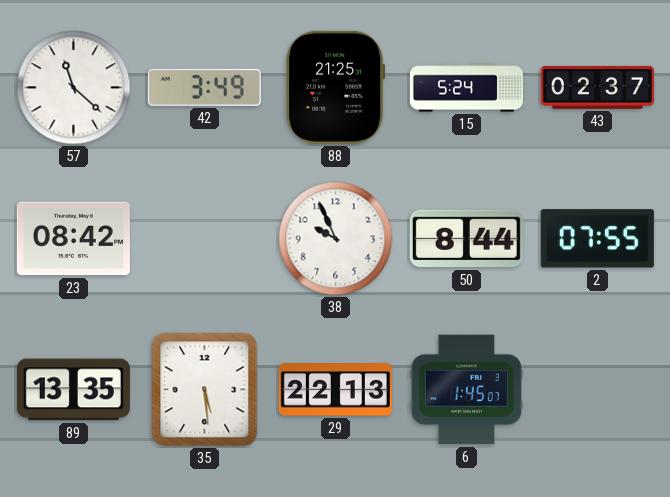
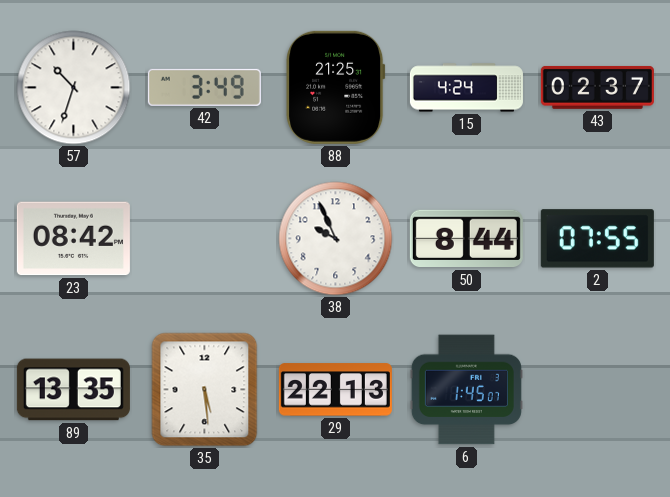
57: 11:22 -> 10:33
15: 5:24 -> 4:24
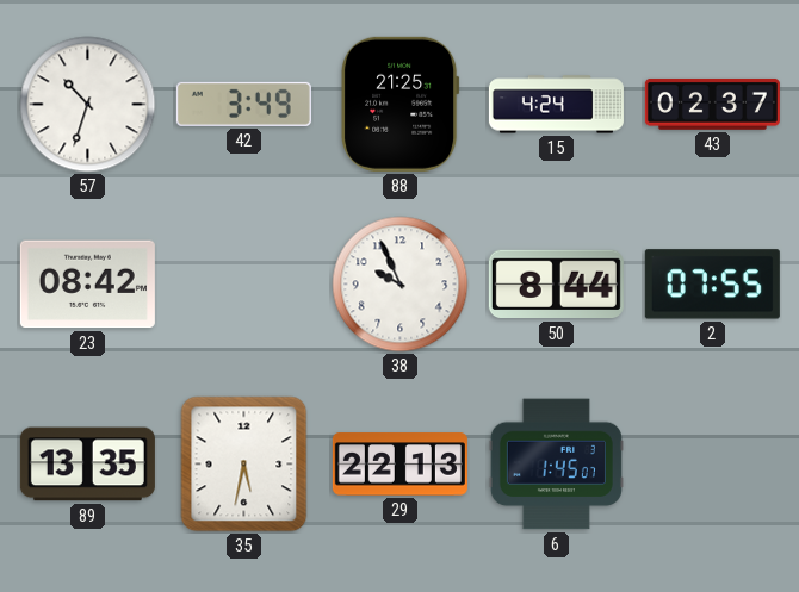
35: 5:29 -> 5:32
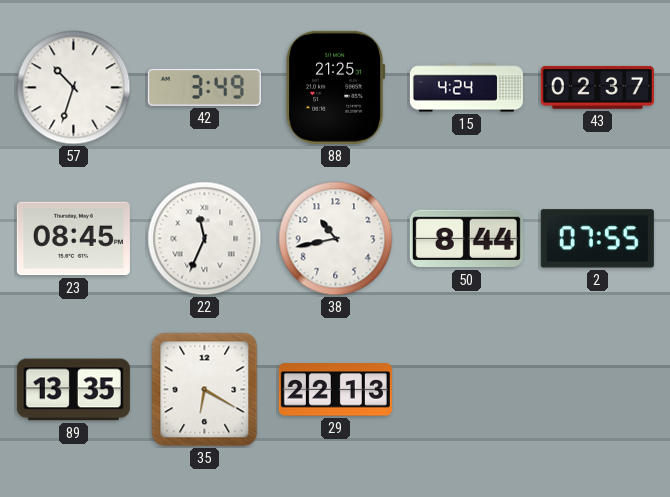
23: 08:42 -> 08:45
22: none -> 11:34
38: 9:56 -> 10:43
35: 5:32 -> 6:20
6: 1:45 -> none
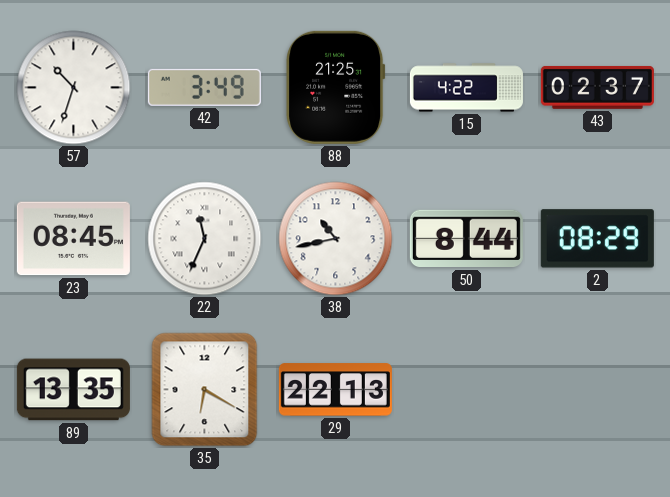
15: 4:24 -> 4:22
2: 07:55 -> 08:29
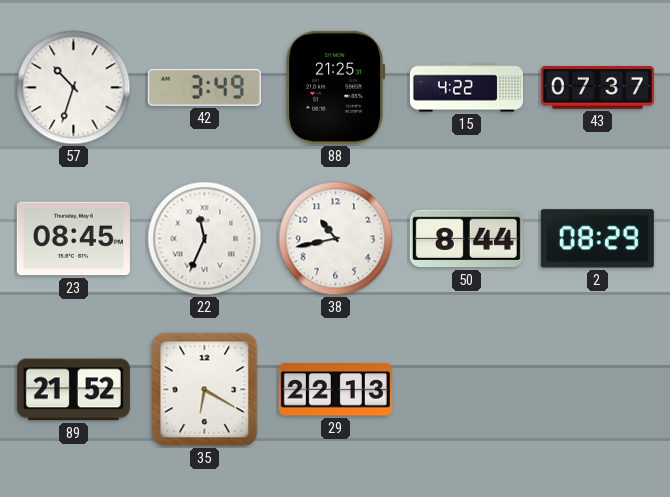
43: 02:37 -> 07:37
89: 13:35 -> 21:52
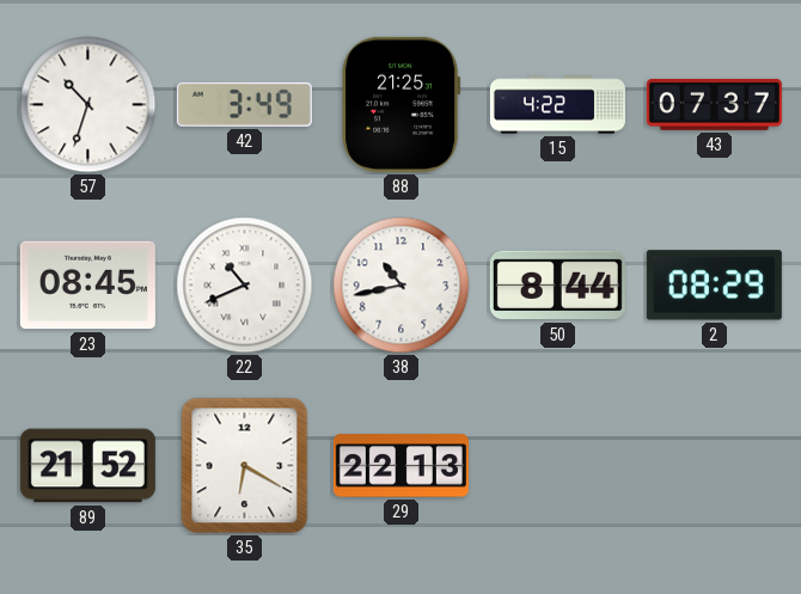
22: 11:34 -> 10:41
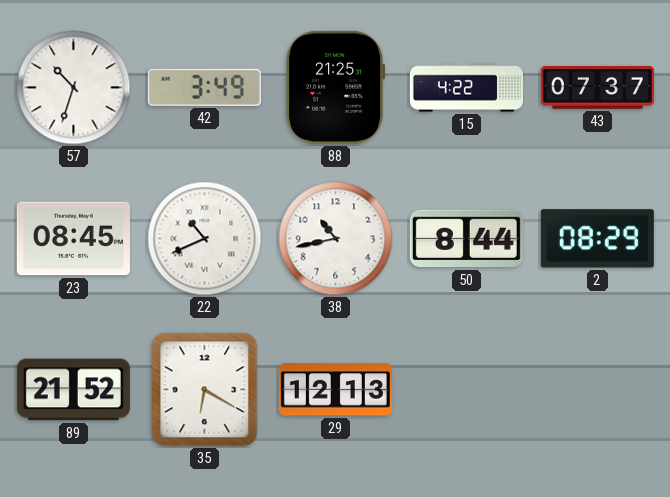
29: 22:13 -> 12:13
